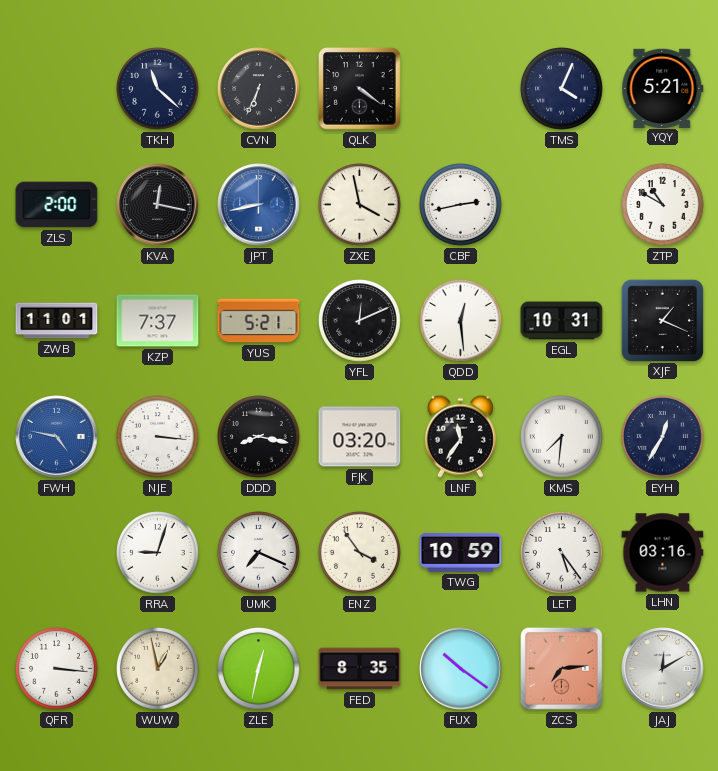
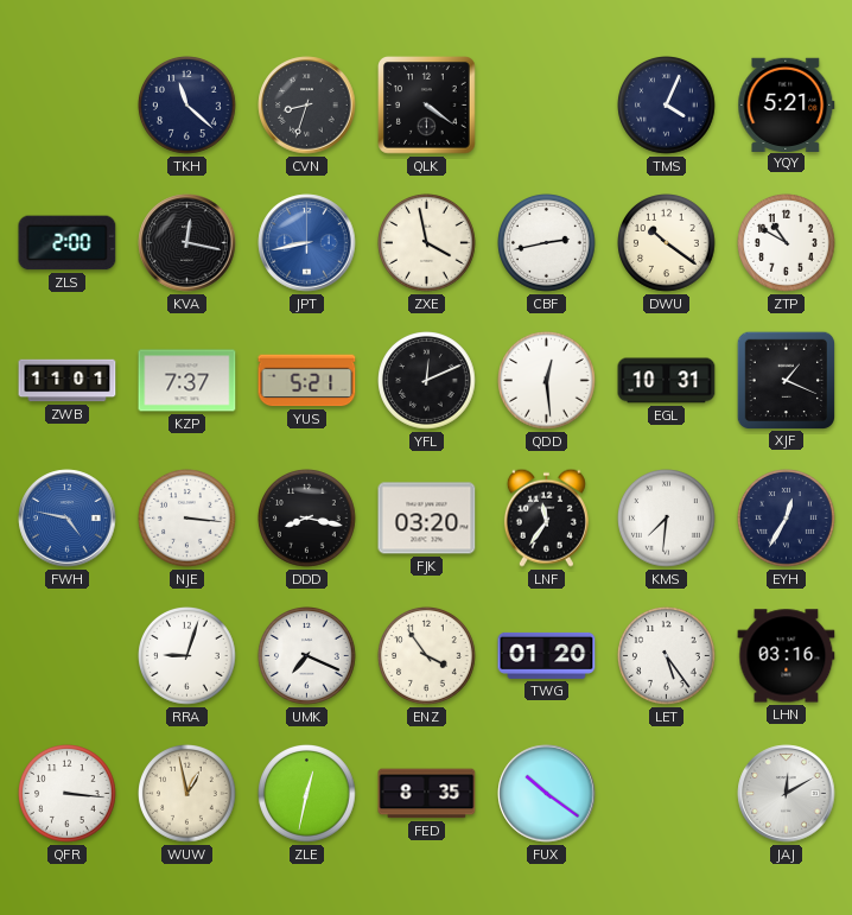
CVN: 6:34 -> 8:33
DWU: none -> 10:21
TWG: 10:59 -> 01:20
ZCS: 7:14 -> none
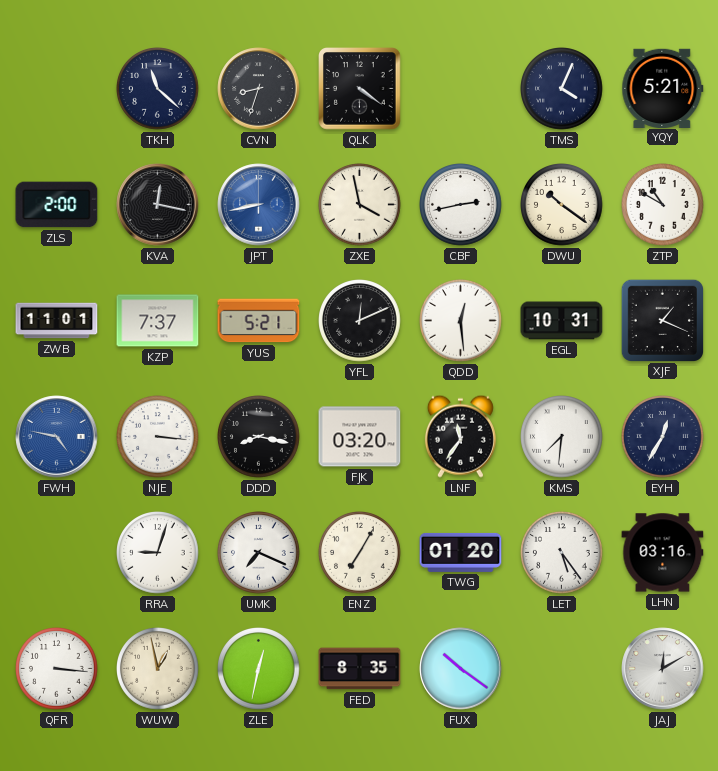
ENZ: 3:54 -> 7:05
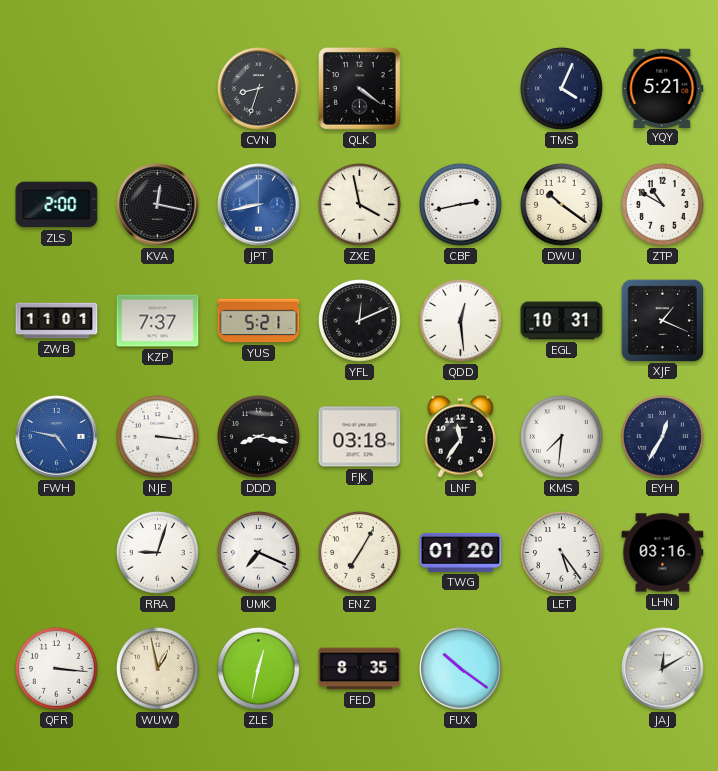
TKH: 11:22 -> none
FJK: 03:20 -> 03:18
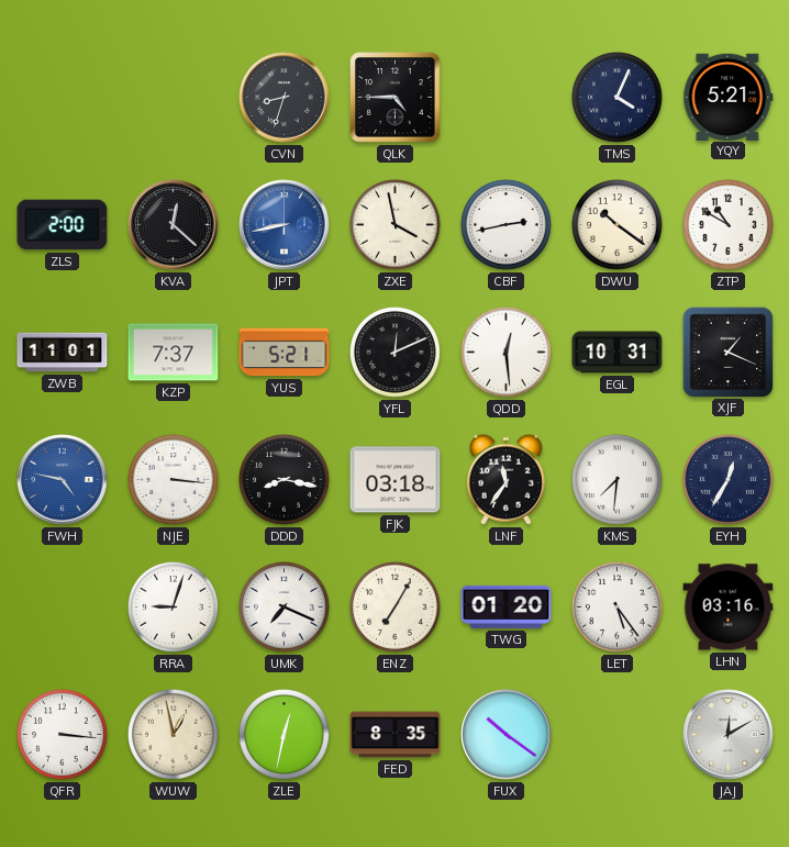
QLK: 4:21 -> 4:45
KVA: 12:17 -> 12:22
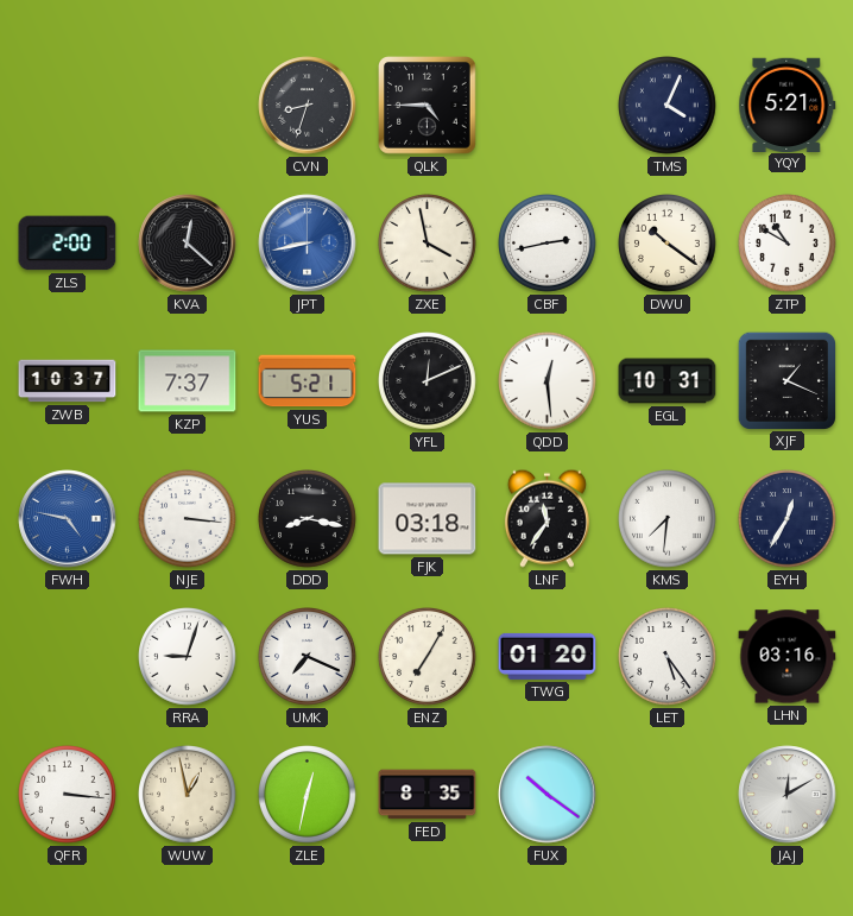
ZWB: 11:01 -> 10:37
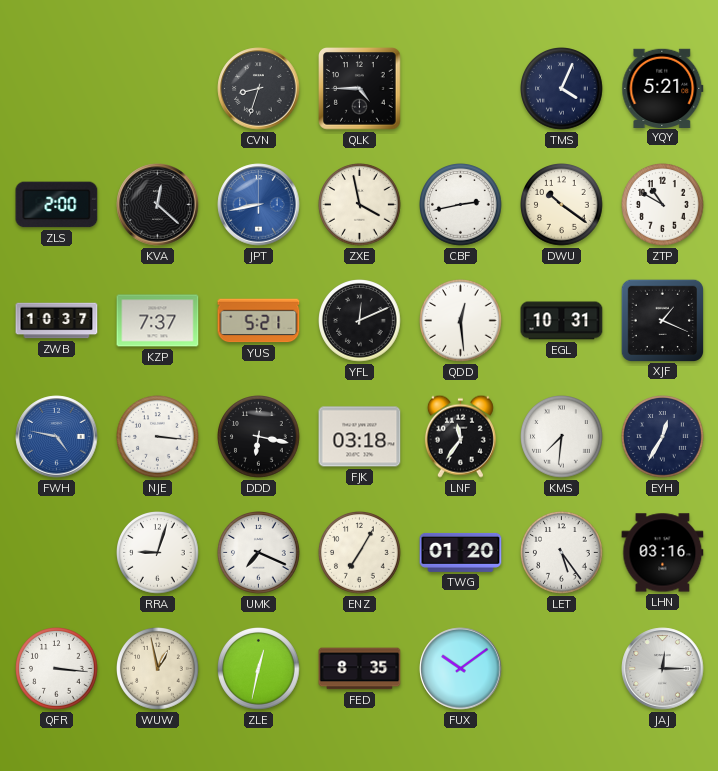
DDD: 8:17 -> 6:17
FUX: 10:21 -> 10:09
JAJ: 12:10 -> 12:15
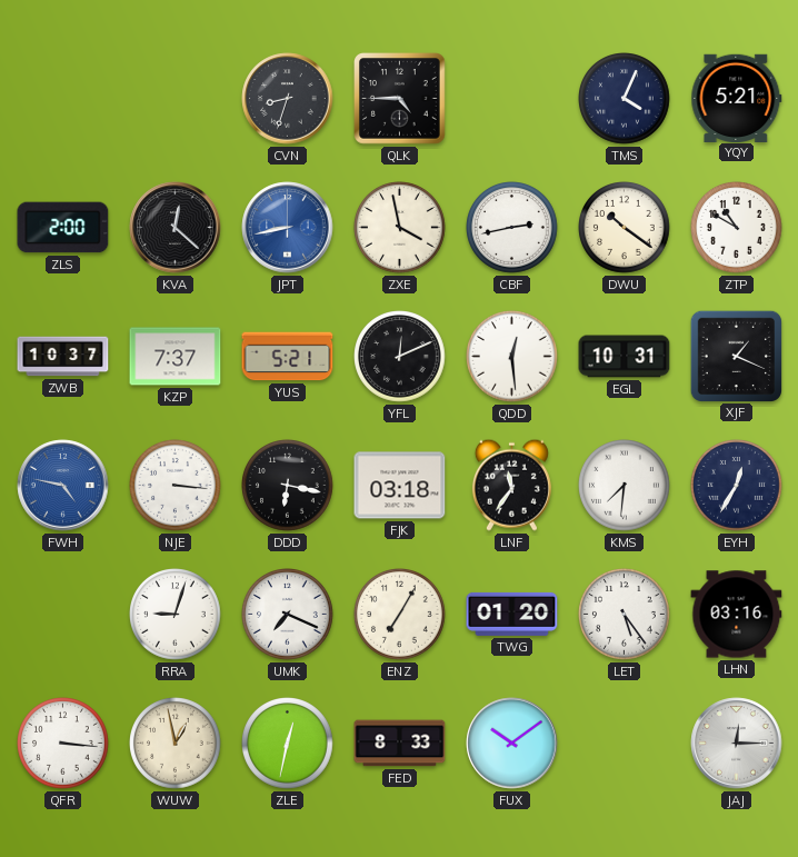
FED: 8:35 -> 8:33
